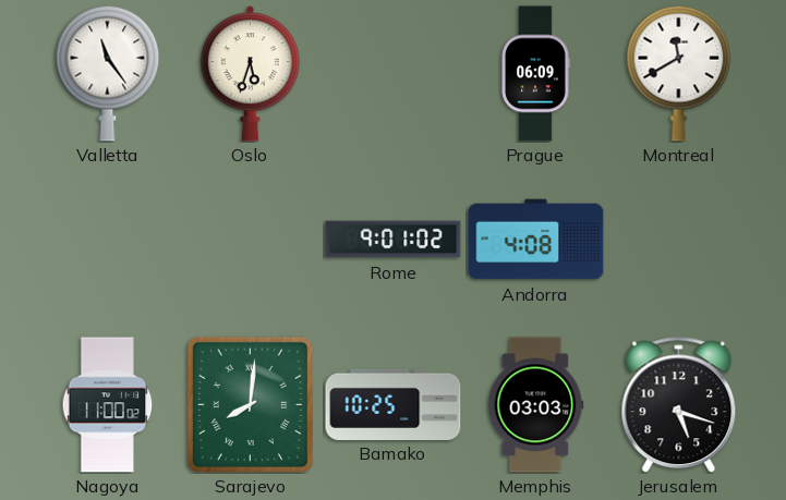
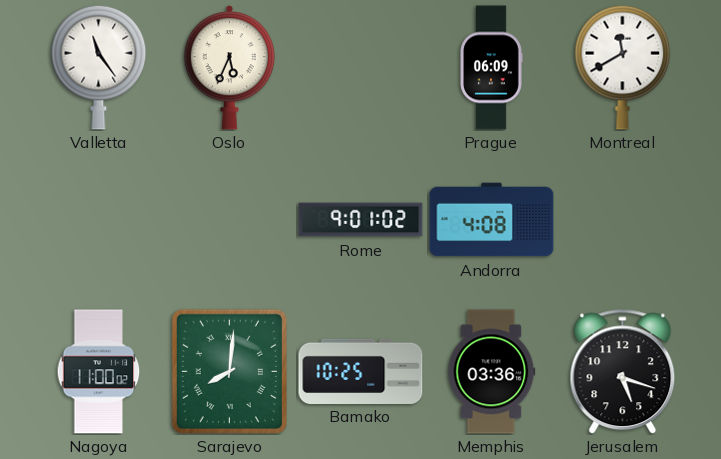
Oslo: 5:33 -> 5:34
Memphis: 03:03 -> 03:36
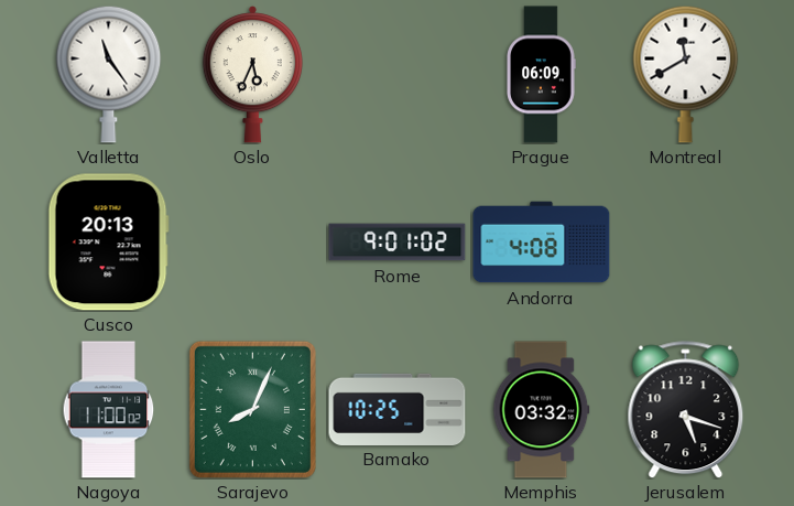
Cusco: none -> 20:13
Sarajevo: 8:01 -> 8:04
Memphis: 03:36 -> 03:32
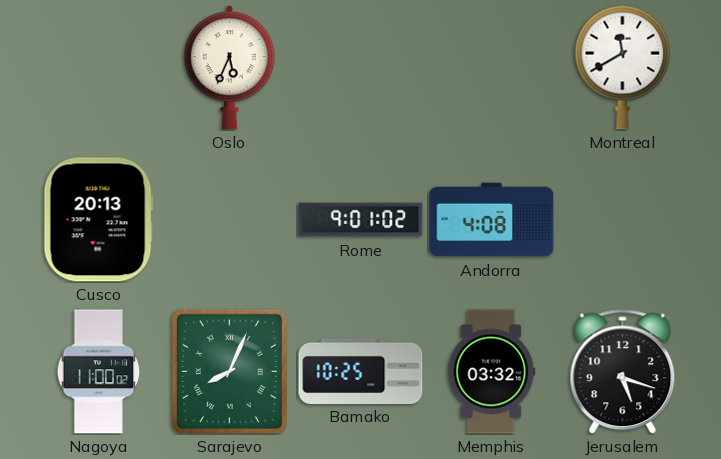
Valletta: 11:24 -> none
Prague: 06:09 -> none
